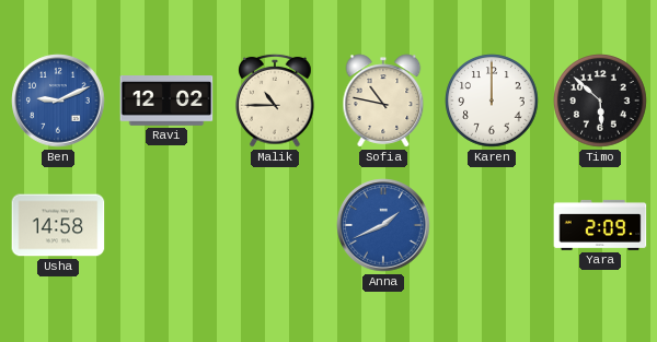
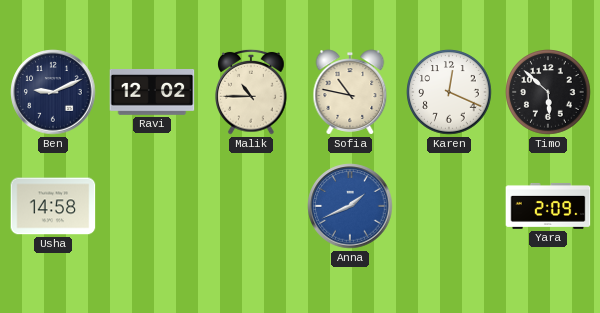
Ben dial: blue -> navy
Karen: 12:00 -> 12:19
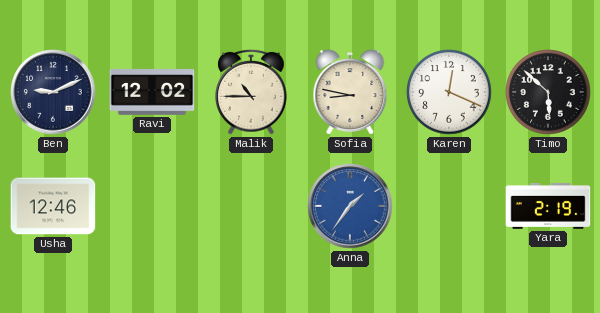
Sofia: 10:47 -> 8:47
Usha: 14:58 -> 12:46
Anna: 1:41 -> 1:36
Yara: 2:09 -> 2:19
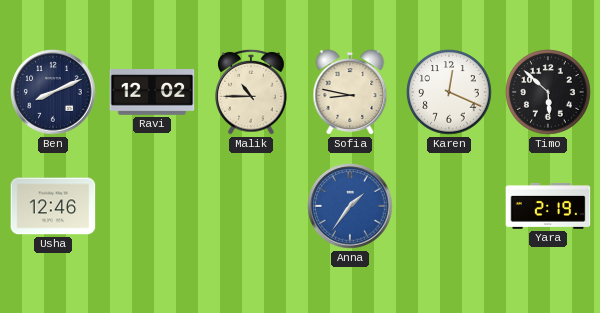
Ben: 9:11 -> 8:11
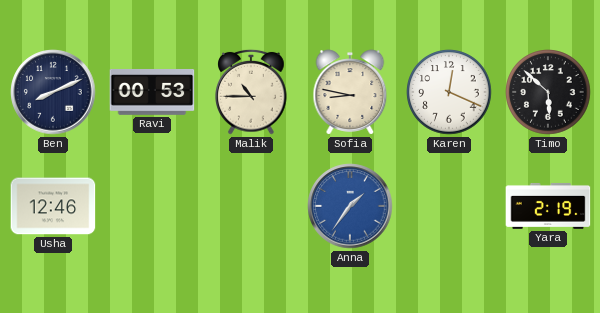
Ravi: 12:02 -> 00:53
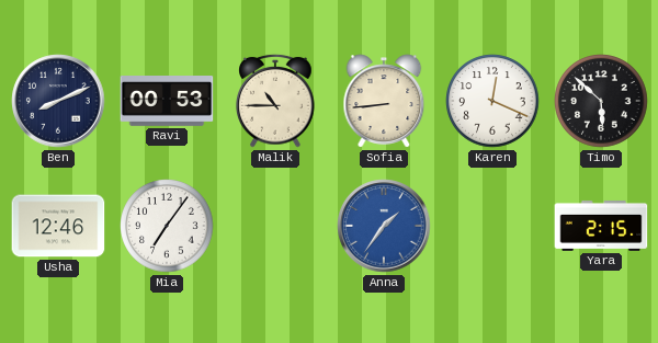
Sofia: 8:47 -> 8:44
Mia: none -> 7:06
Yara: 2:19 -> 2:15
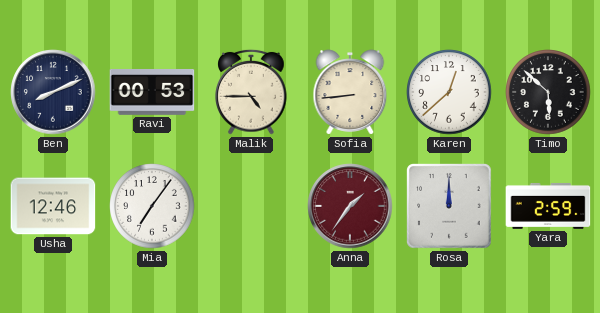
Malik: 10:45 -> 4:45
Karen: 12:19 -> 12:38
Anna dial: blue -> burgundy
Rosa: none -> 12:00
Yara: 2:15 -> 2:59
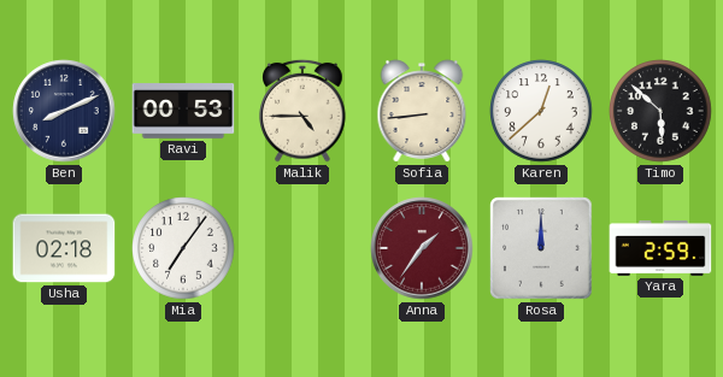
Usha: 12:46 -> 02:18
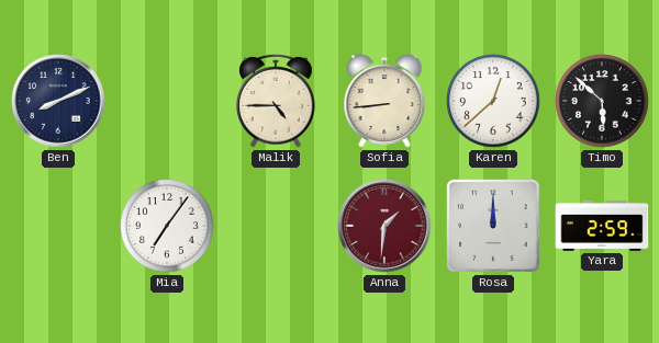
Ravi: 00:53 -> none
Usha: 02:18 -> none
Anna: 1:36 -> 1:31
